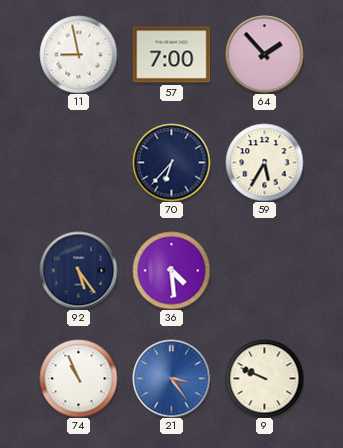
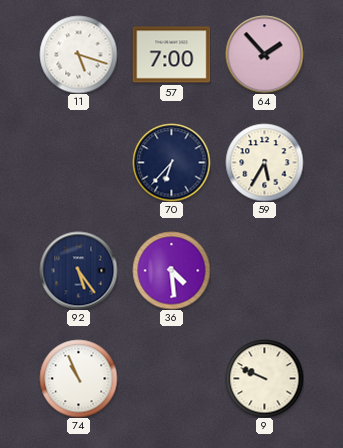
11: 8:58 -> 5:18
21: 3:24 -> none
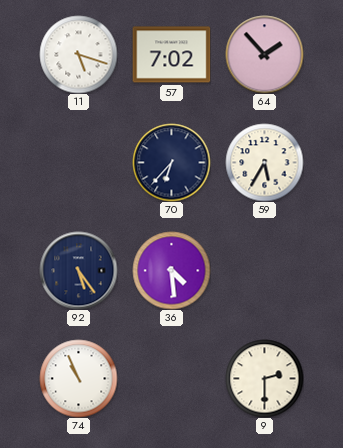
57: 7:00 -> 7:02
9: 9:49 -> 2:30
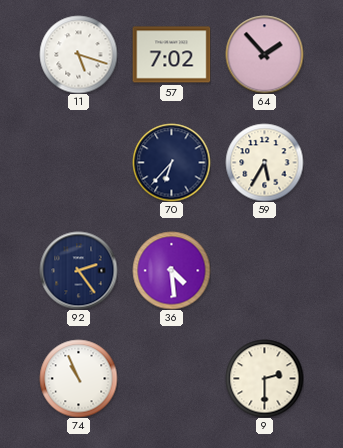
92: 5:24 -> 2:24
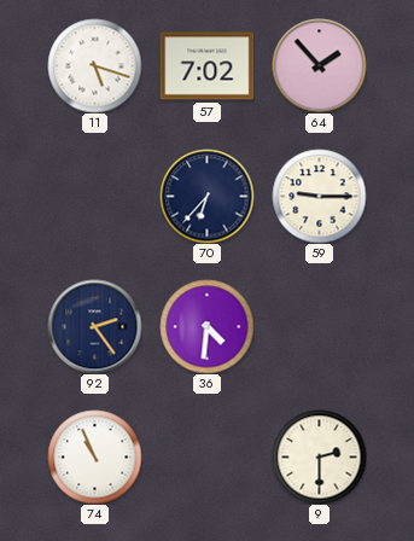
59: 5:35 -> 9:15
36: 4:29 -> 4:31
